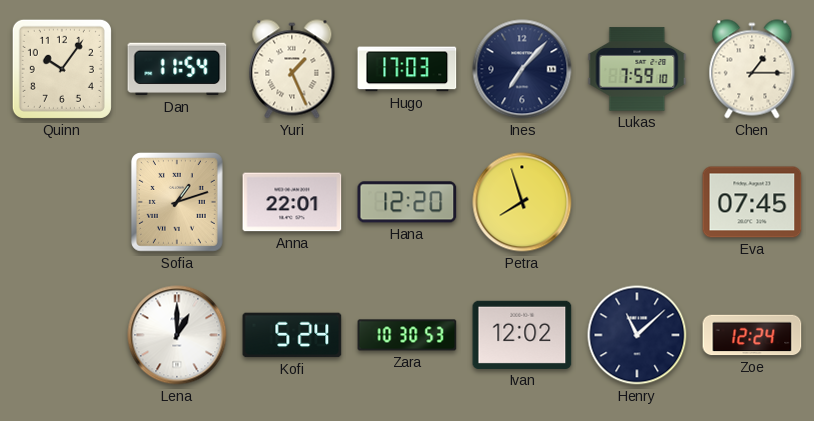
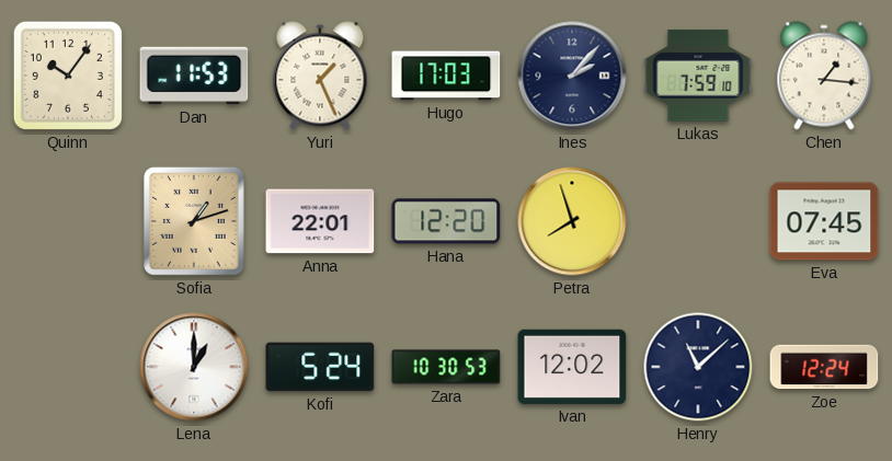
Dan: 11:54 -> 11:53
Ines: 7:07 -> 2:07
Chen: 1:15 -> 1:16
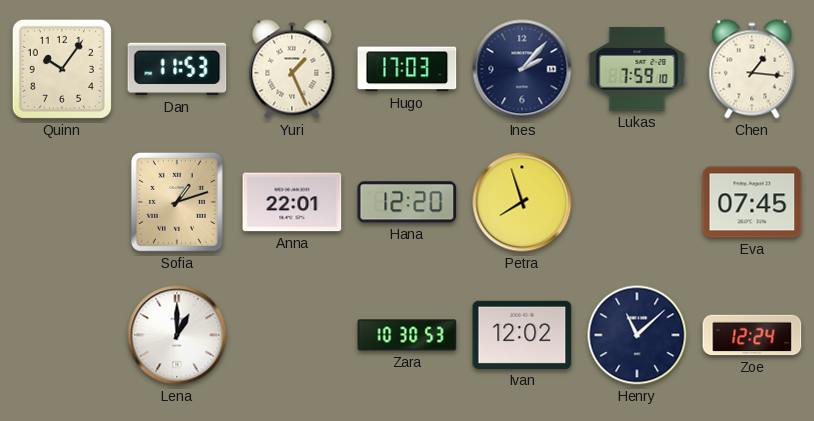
Kofi: 5:24 -> none
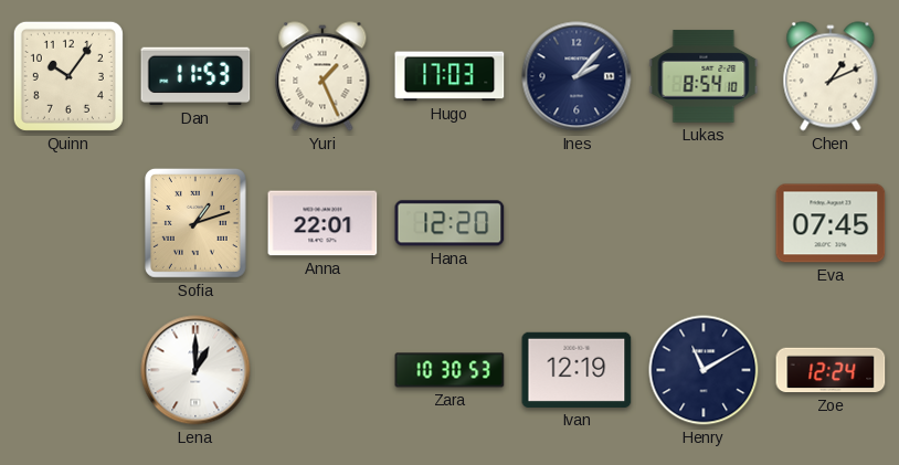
Lukas: 7:59 -> 8:54
Chen: 1:16 -> 1:11
Petra: 7:57 -> none
Ivan: 12:02 -> 12:19
Henry: 11:08 -> 11:10
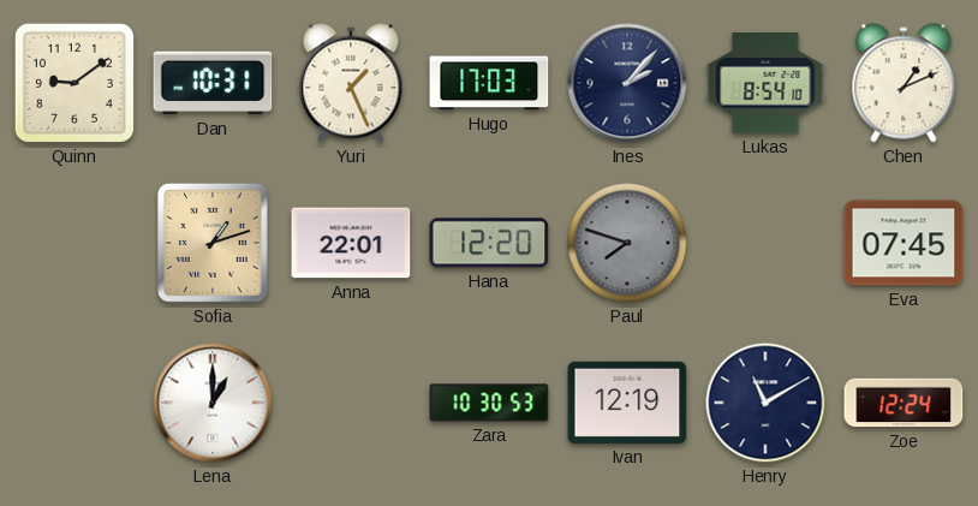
Quinn: 10:06 -> 9:09
Dan: 11:53 -> 10:31
Paul: none -> 7:48
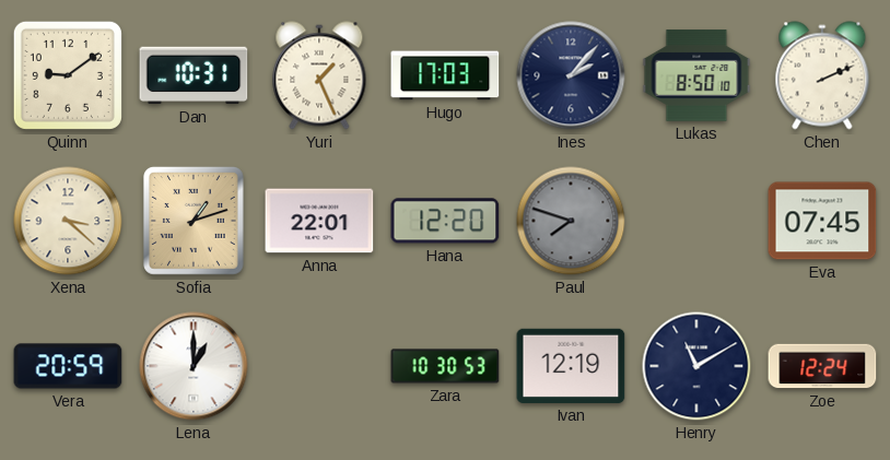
Lukas: 8:54 -> 8:50
Chen: 1:11 -> 2:11
Xena: none -> 3:22
Vera: none -> 20:59
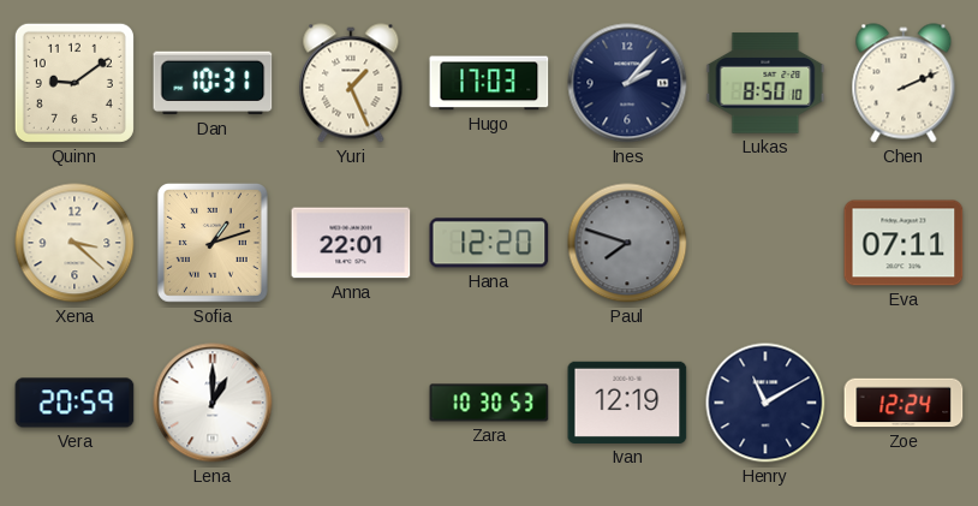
Eva: 07:45 -> 07:11
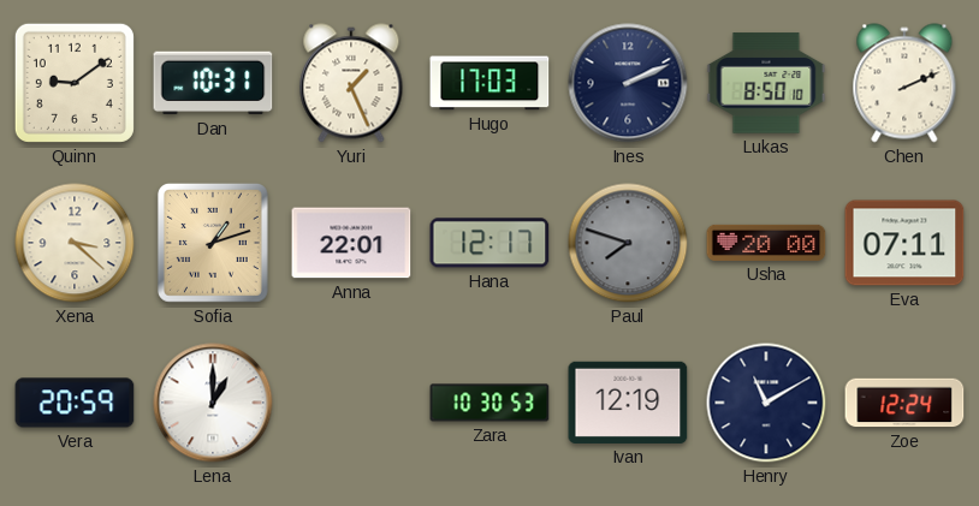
Ines: 2:07 -> 2:11
Hana: 12:20 -> 12:17
Usha: none -> 20:00
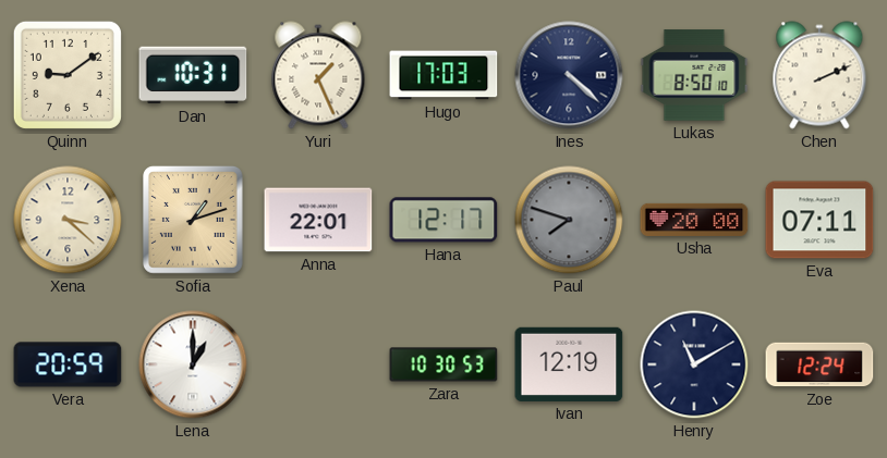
Ines: 2:11 -> 4:22
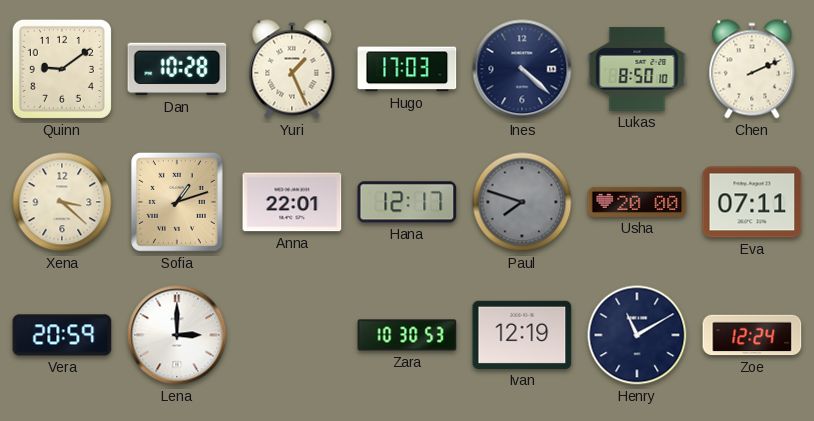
Dan: 10:31 -> 10:28
Lena: 1:00 -> 3:00
